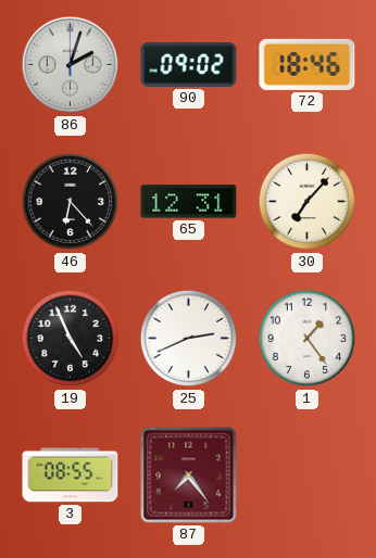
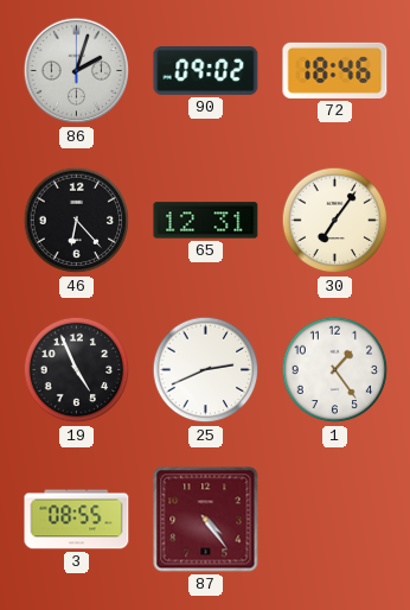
30: 7:07 -> 7:06
87: 7:24 -> 4:24
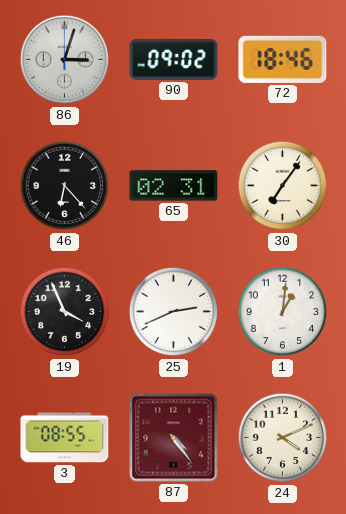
86: 2:03 -> 3:03
65: 12:31 -> 02:31
19: 4:56 -> 3:56
1: 1:24 -> 1:01
24: none -> 4:11
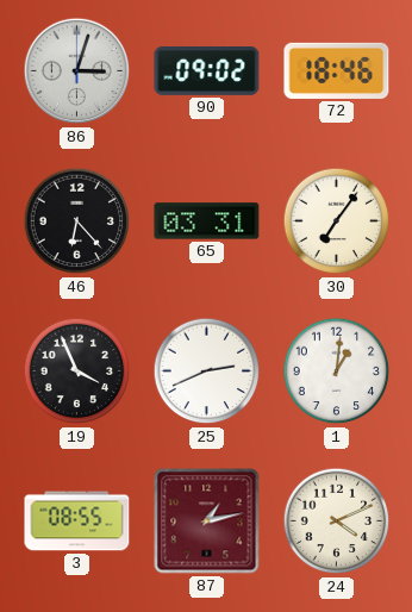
65: 02:31 -> 03:31
87: 4:24 -> 1:13
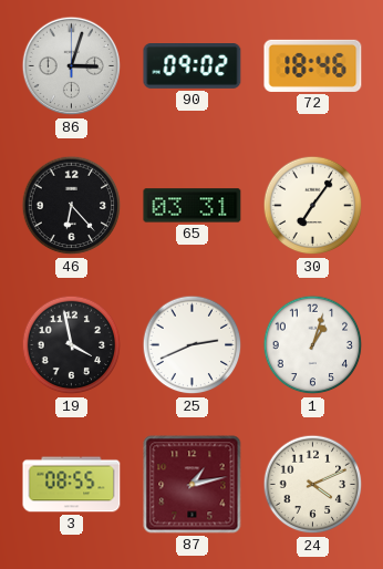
19: 3:56 -> 3:58
1: 1:01 -> 1:03
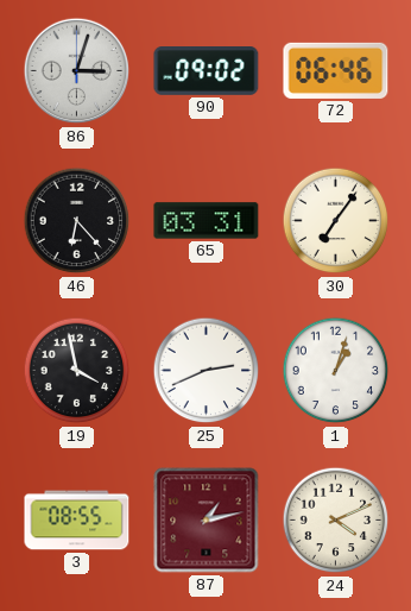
72: 18:46 -> 06:46
